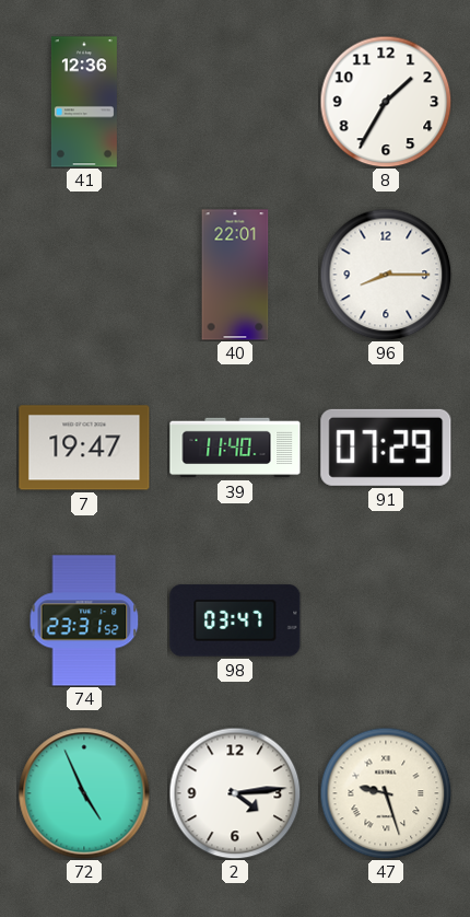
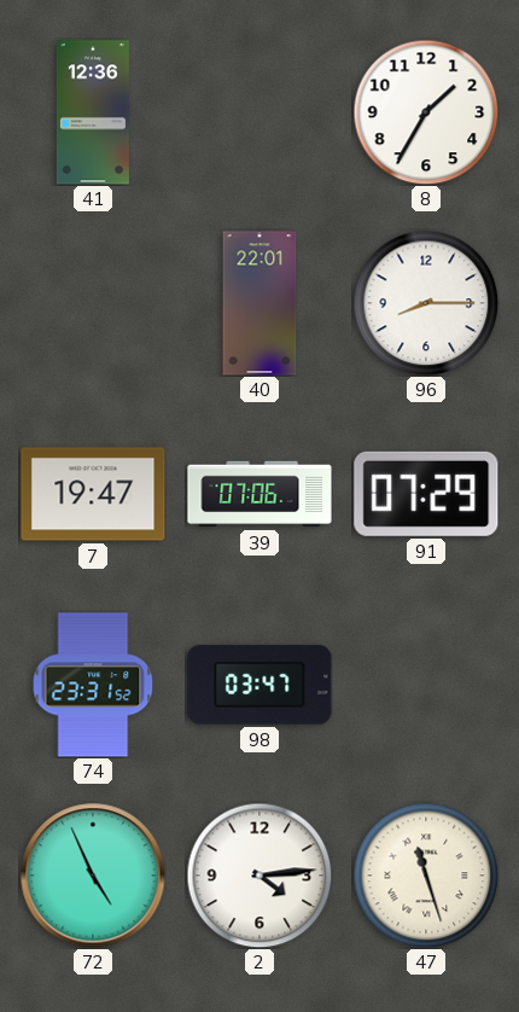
39: 11:40 -> 07:06
47: 9:27 -> 11:27
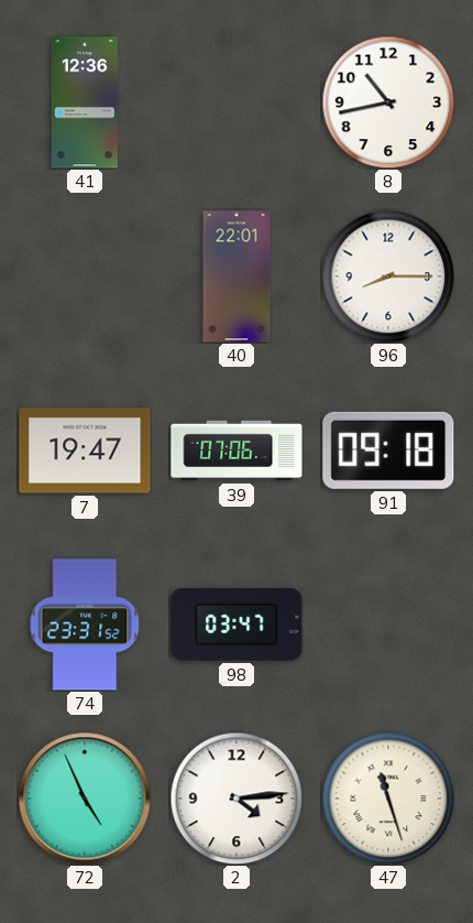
8: 1:35 -> 10:43
91: 07:29 -> 09:18
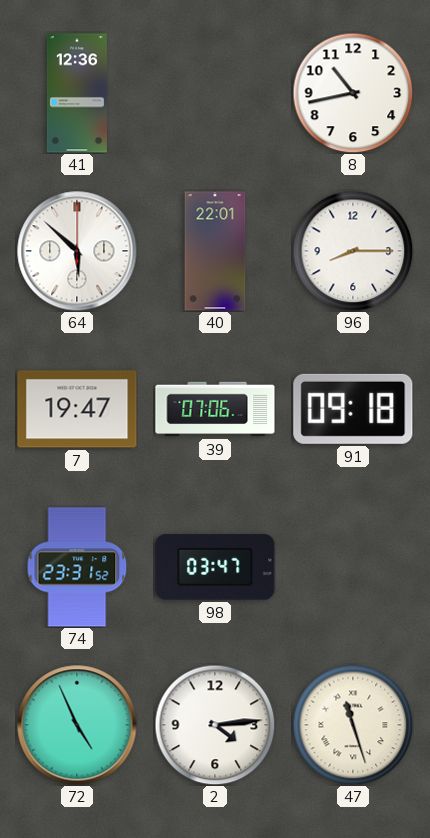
64: none -> 5:52
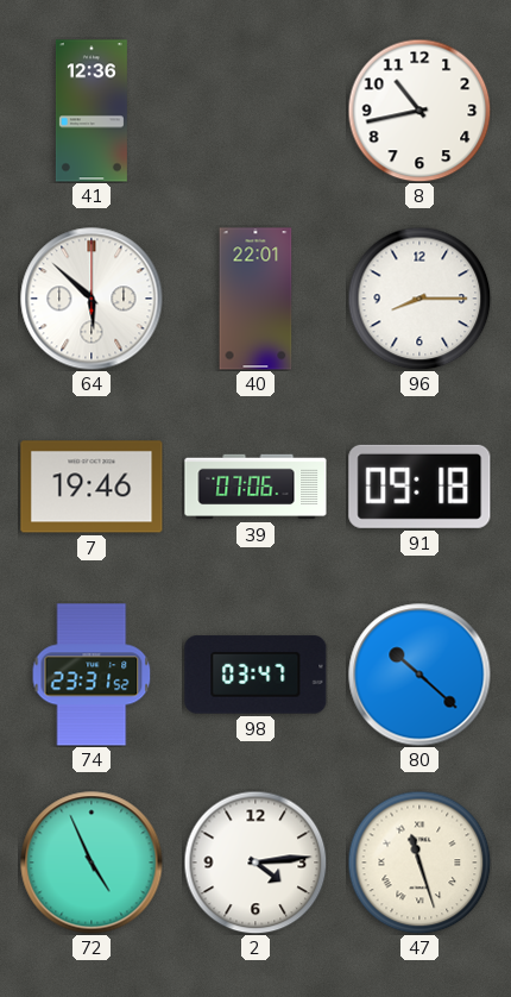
7: 19:47 -> 19:46
80: none -> 10:22
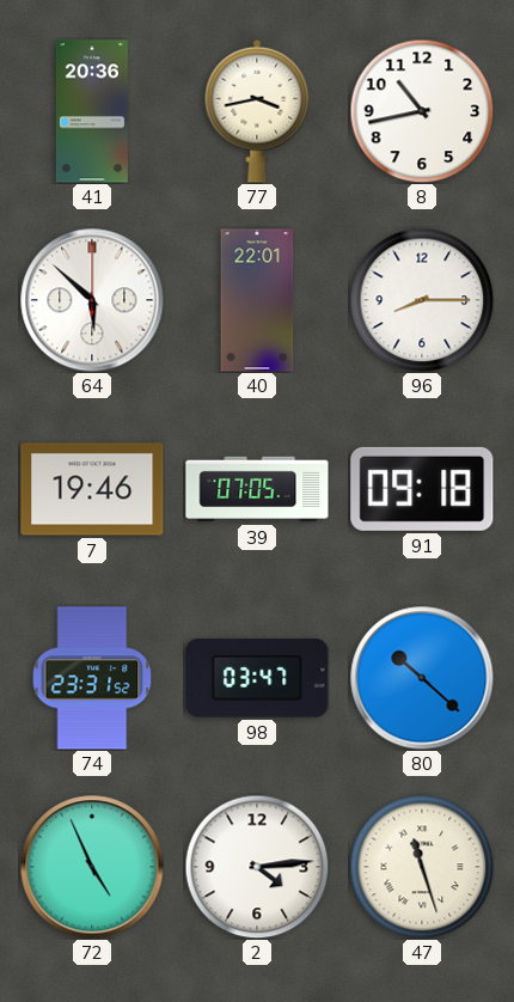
41: 12:36 -> 20:36
77: none -> 3:43
39: 07:06 -> 07:05
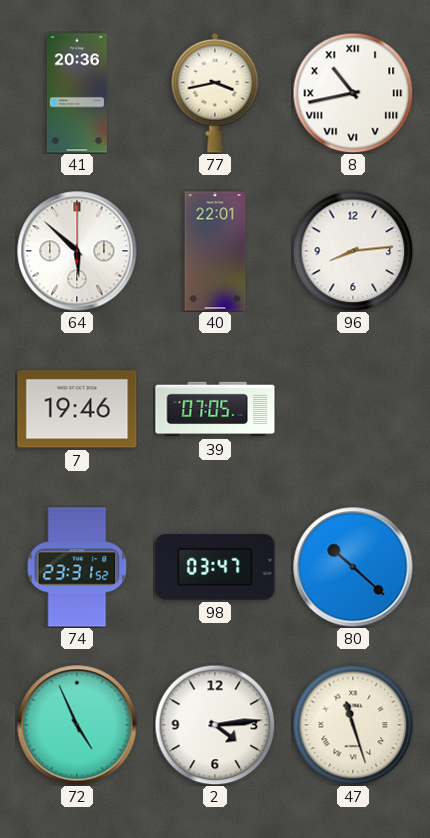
8 numerals: Arabic -> Roman
96: 8:15 -> 8:14
91: 09:18 -> none
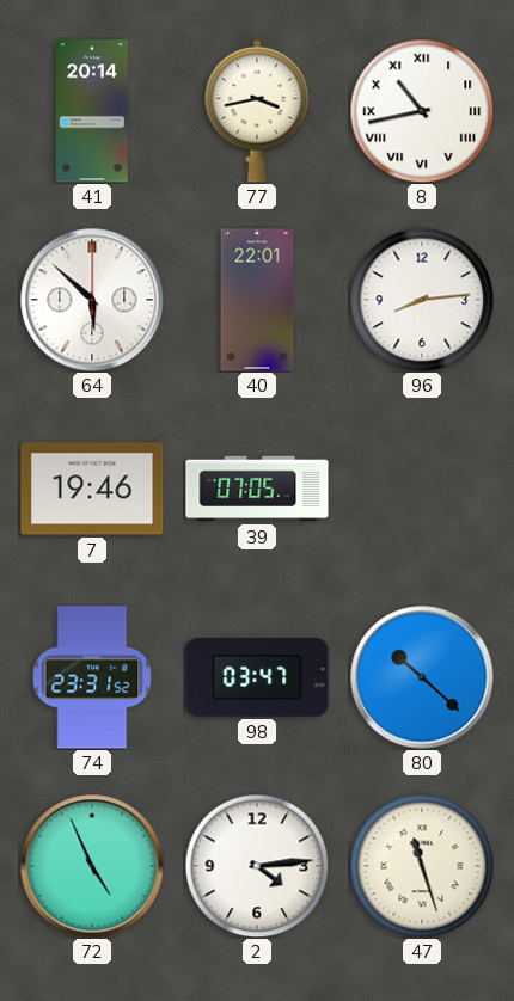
41: 20:36 -> 20:14
